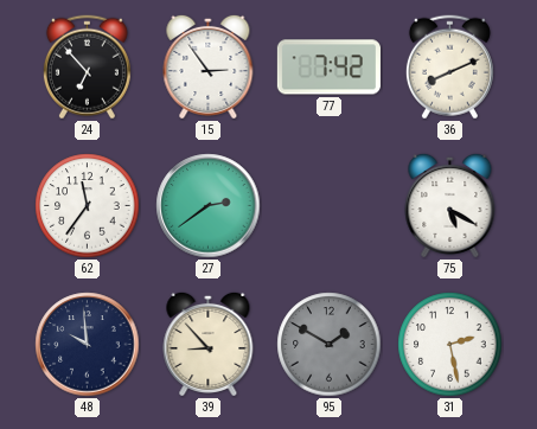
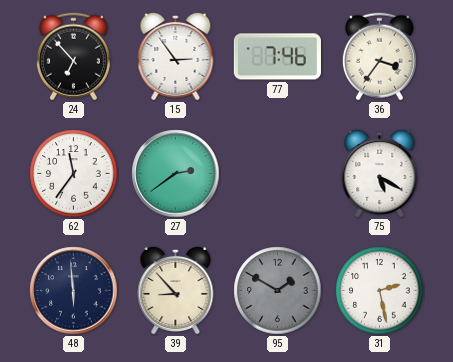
77: 7:42 -> 7:46
36: 8:11 -> 3:36
48: 9:59 -> 5:59
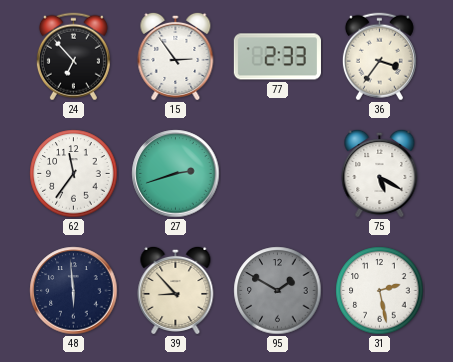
77: 7:46 -> 2:33
27: 2:39 -> 2:42
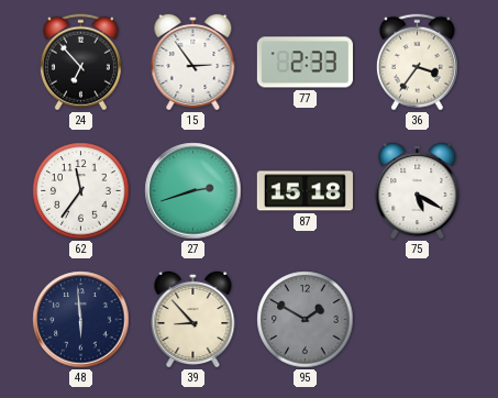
87: none -> 15:18
31: 2:28 -> none
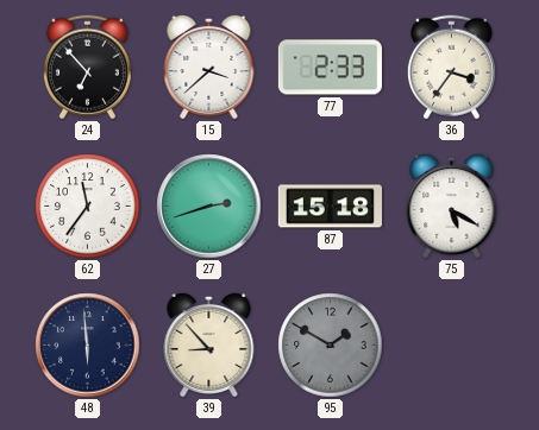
15: 2:54 -> 3:38
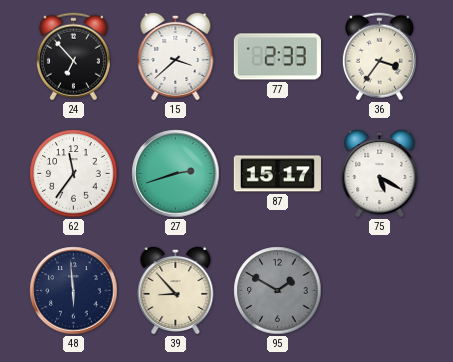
87: 15:18 -> 15:17
